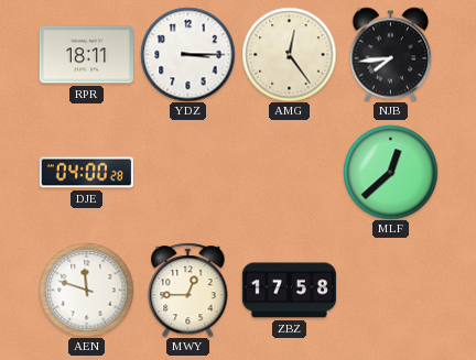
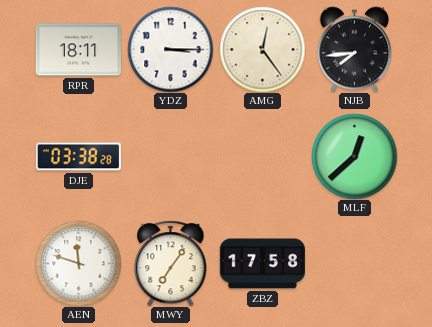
DJE: 04:00 -> 03:38
MWY: 12:45 -> 7:06
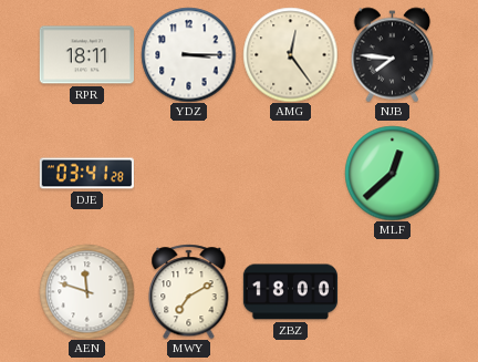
NJB: 7:44 -> 7:46
DJE: 03:38 -> 03:41
MWY: 7:06 -> 7:10
ZBZ: 17:58 -> 18:00
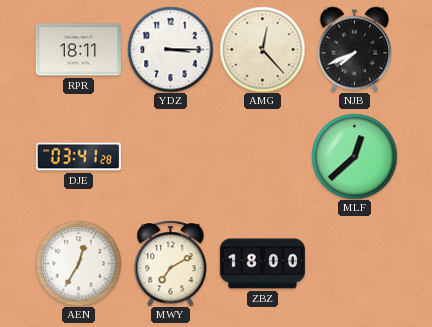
AMG: 12:24 -> 12:23
NJB: 7:46 -> 7:41
AEN: 11:48 -> 12:35
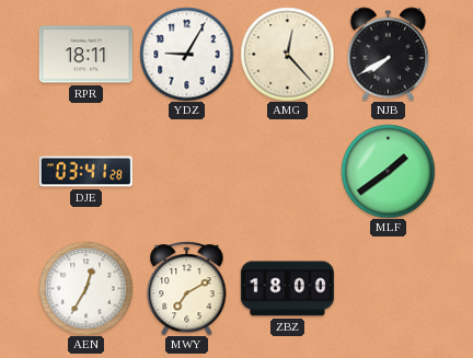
YDZ: 3:15 -> 9:05
NJB: 7:41 -> 7:40
MLF: 12:38 -> 1:39
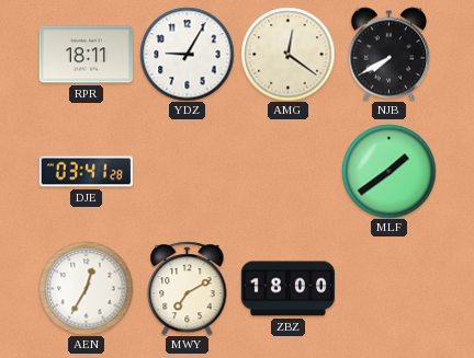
AMG: 12:23 -> 12:21
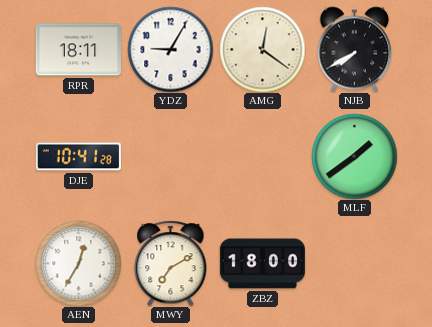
DJE: 03:41 -> 10:41
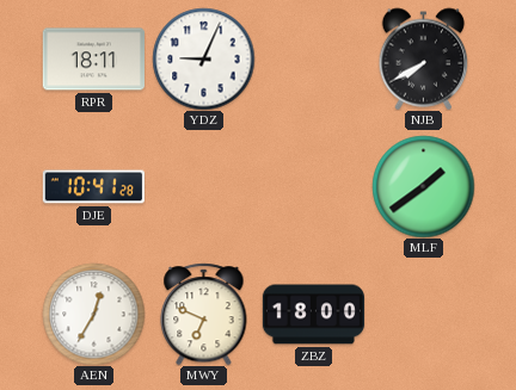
YDZ: 9:05 -> 9:04
AMG: 12:21 -> none
MWY: 7:10 -> 6:49
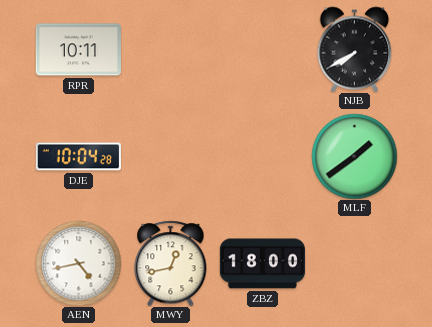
RPR: 18:11 -> 10:11
YDZ: 9:04 -> none
DJE: 10:41 -> 10:04
AEN: 12:35 -> 4:43
MWY: 6:49 -> 12:43
